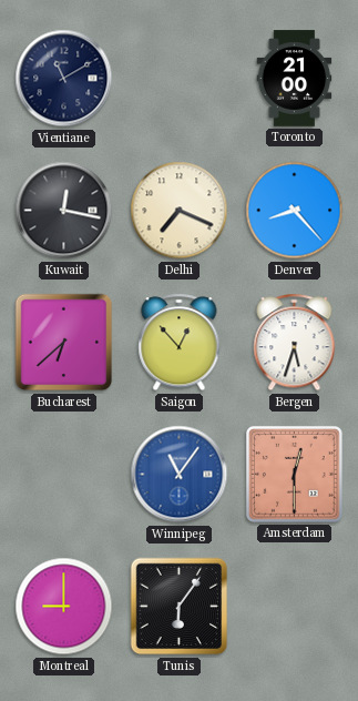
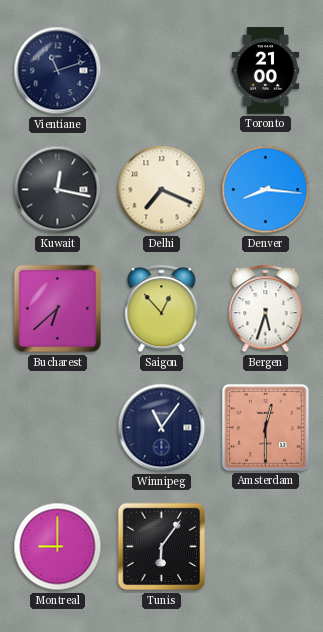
Vientiane: 11:10 -> 11:12
Denver: 8:23 -> 8:16
Winnipeg dial: blue -> navy
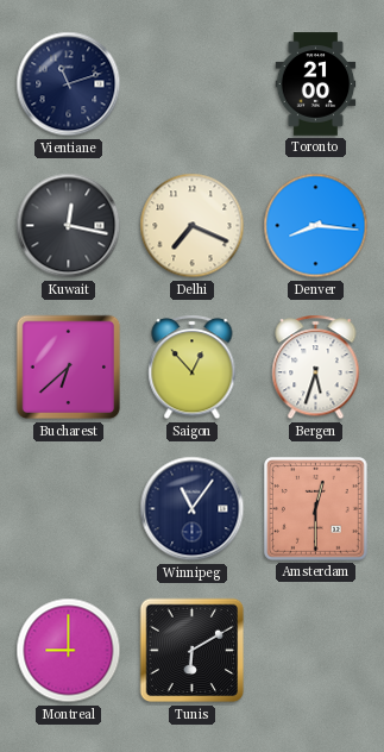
Tunis: 6:06 -> 6:10
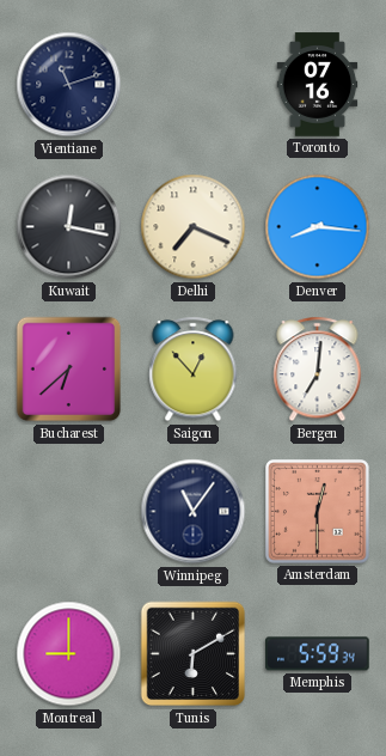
Toronto: 21:00 -> 07:16
Bergen: 5:33 -> 7:01
Memphis: none -> 5:59
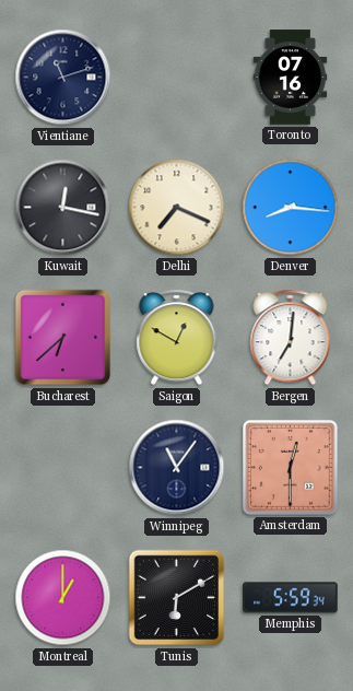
Saigon: 12:53 -> 12:50
Montreal: 9:00 -> 1:00
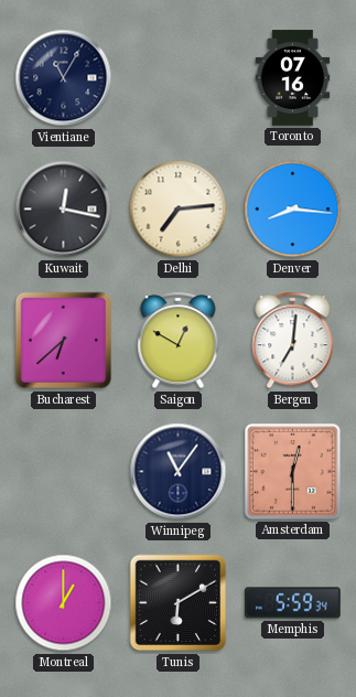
Vientiane: 11:12 -> 11:05
Delhi: 7:19 -> 7:14
